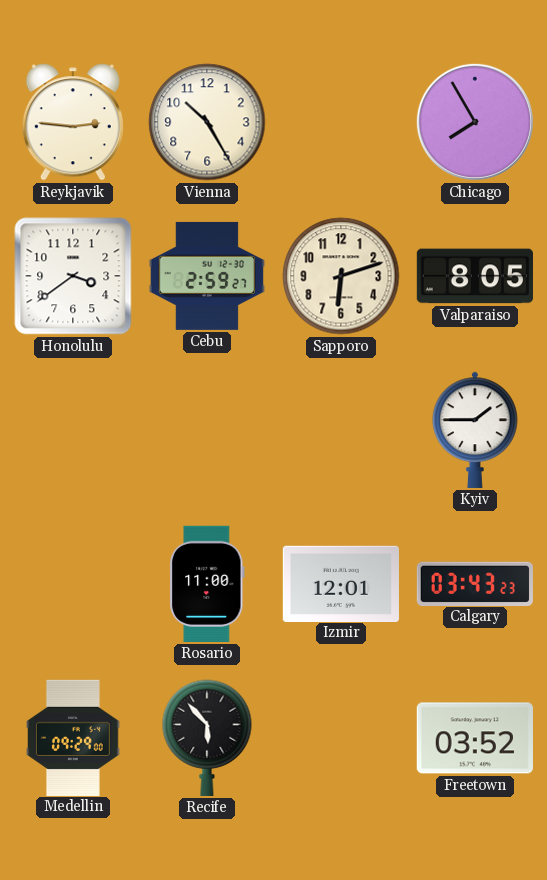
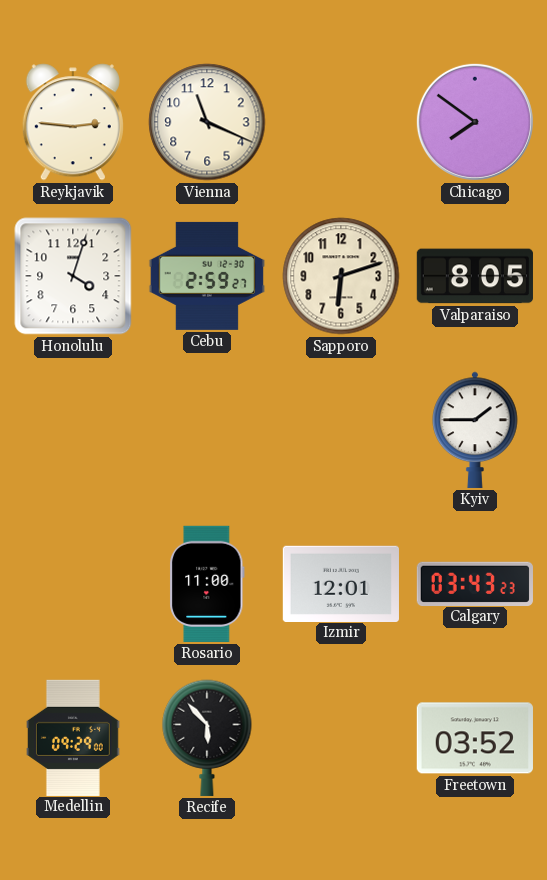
Vienna: 10:25 -> 11:19
Chicago: 7:55 -> 7:51
Honolulu: 3:39 -> 4:03
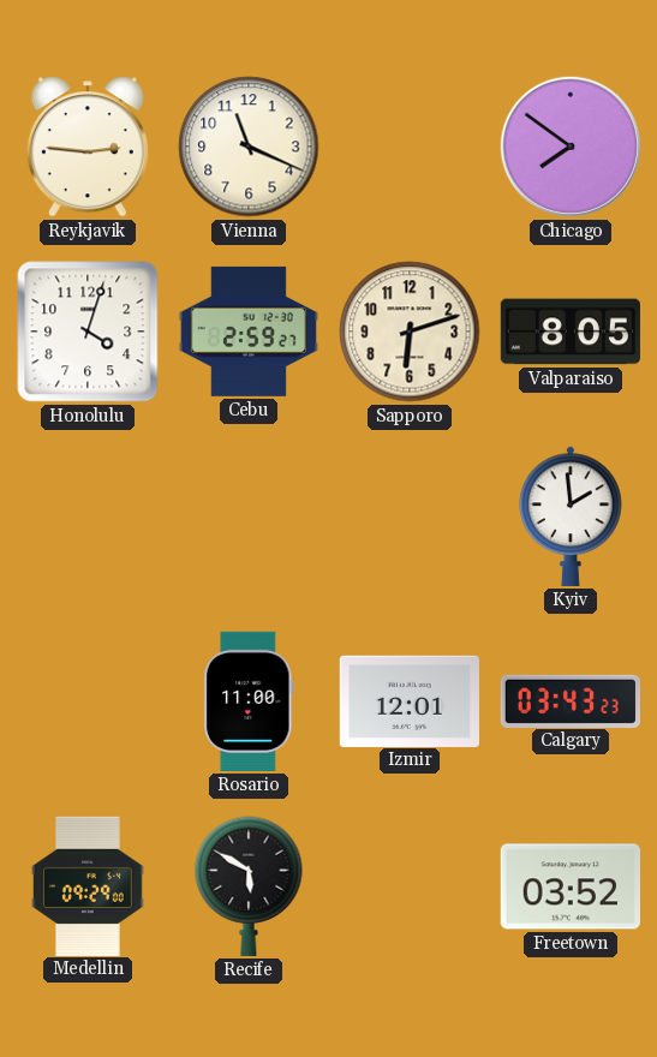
Kyiv: 1:45 -> 1:59
Recife: 5:53 -> 5:50
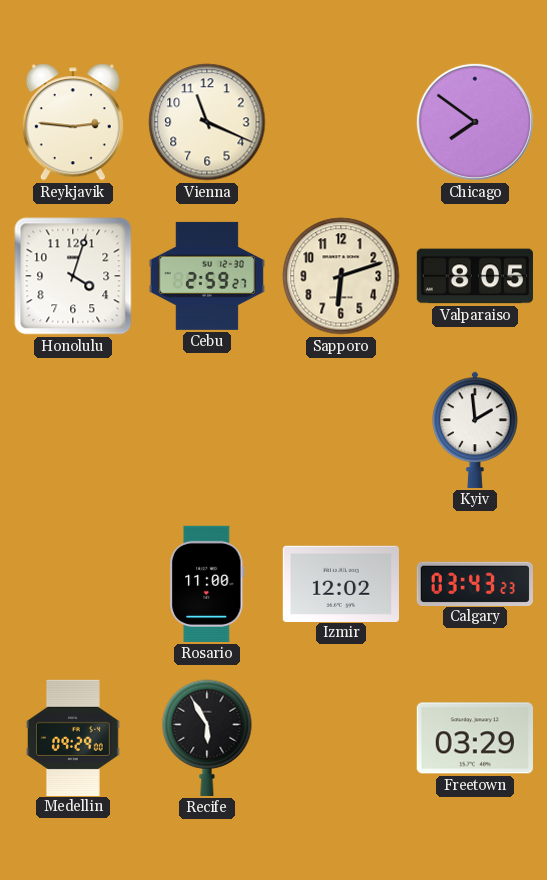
Izmir: 12:01 -> 12:02
Recife: 5:50 -> 5:55
Freetown: 03:52 -> 03:29
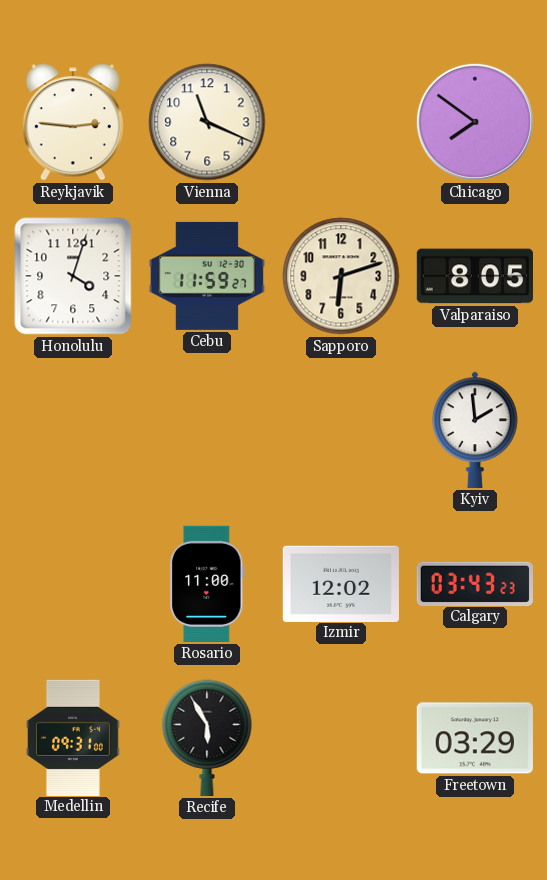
Cebu: 2:59 -> 11:59
Medellin: 09:29 -> 09:31
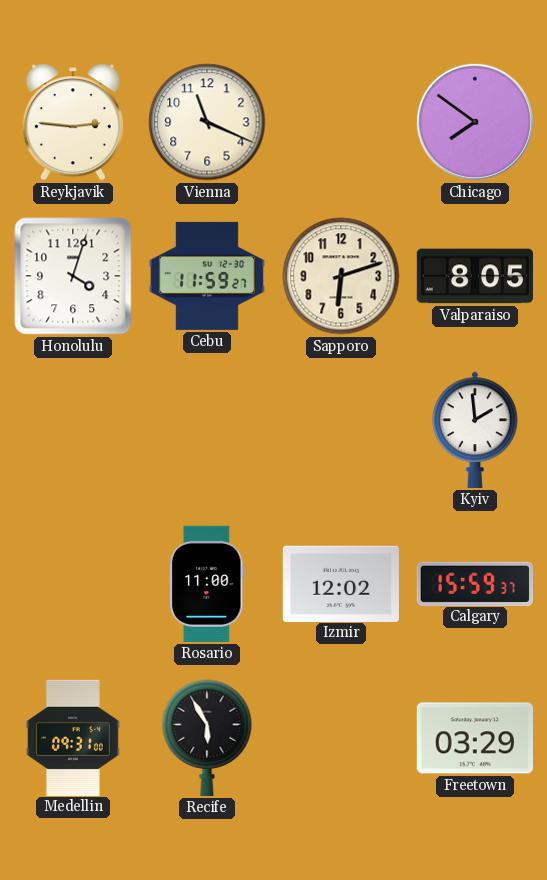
Calgary: 03:43 -> 15:59
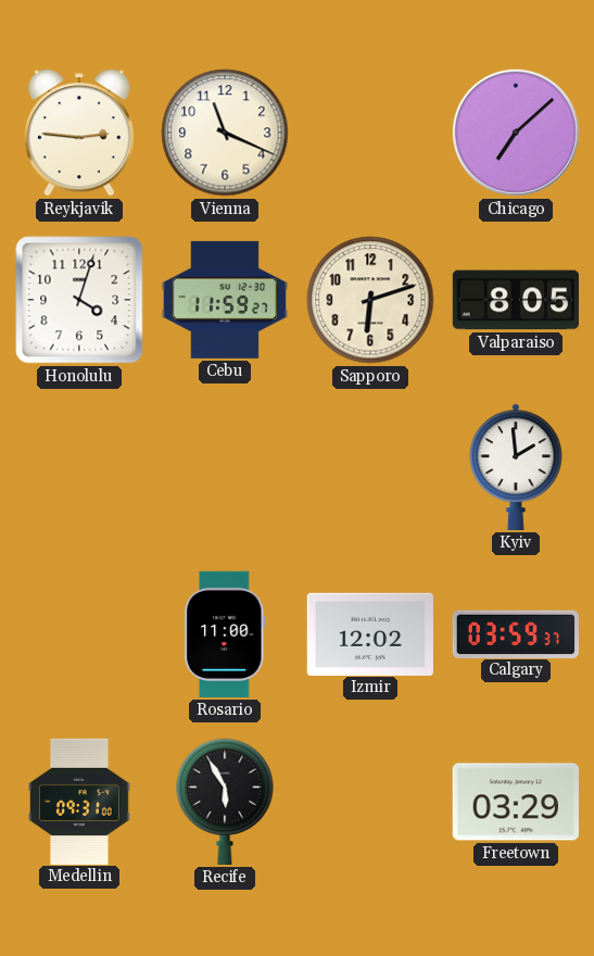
Chicago: 7:51 -> 7:08
Calgary: 15:59 -> 03:59
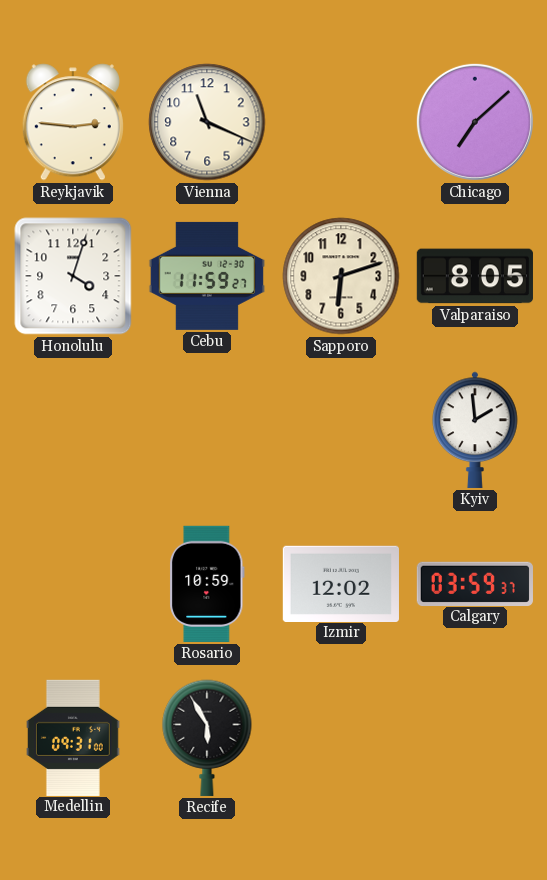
Rosario: 11:00 -> 10:59
Freetown: 03:29 -> none
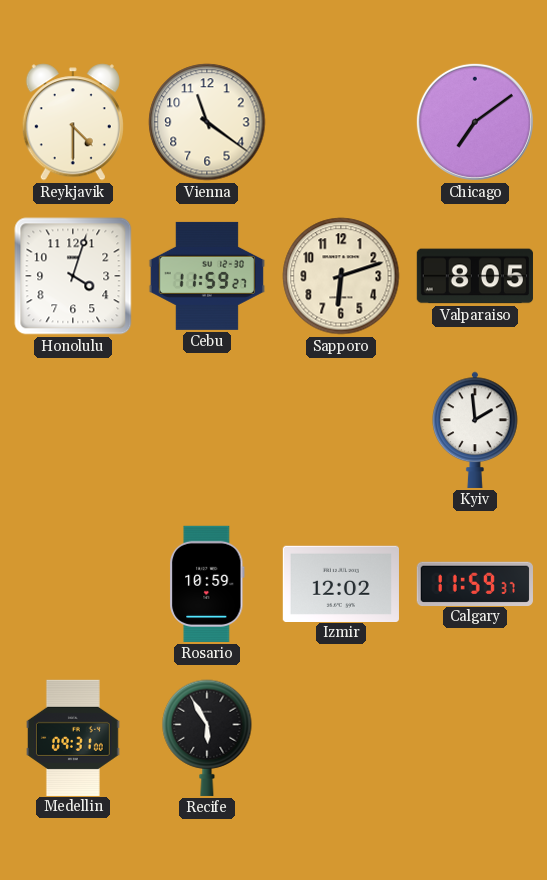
Reykjavik: 2:46 -> 4:30
Vienna: 11:19 -> 11:21
Chicago: 7:08 -> 7:09
Calgary: 03:59 -> 11:59
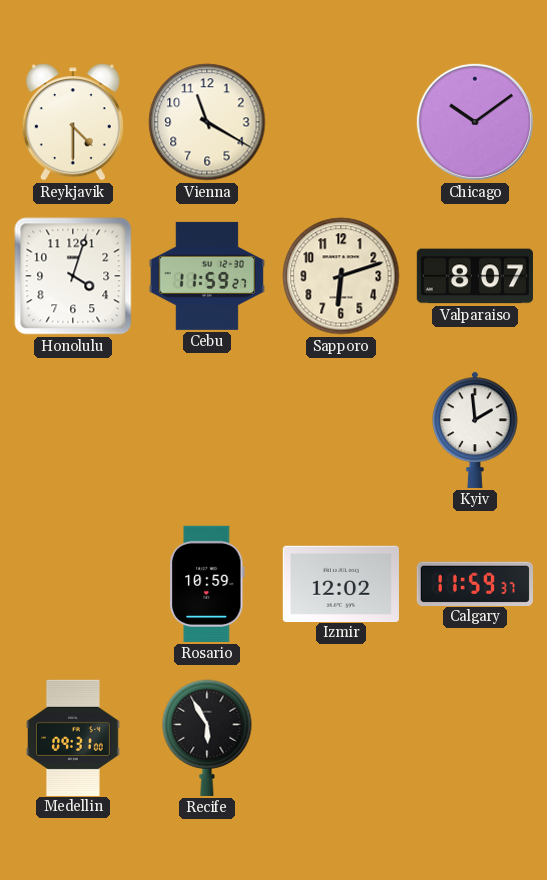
Vienna: 11:21 -> 11:20
Chicago: 7:09 -> 10:09
Valparaiso: 8:05 -> 8:07
